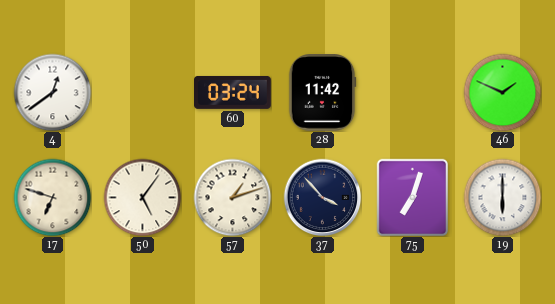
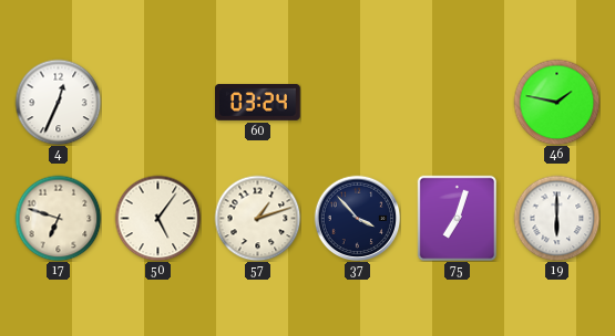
4: 12:39 -> 12:34
28: 11:42 -> none
46: 1:49 -> 1:47
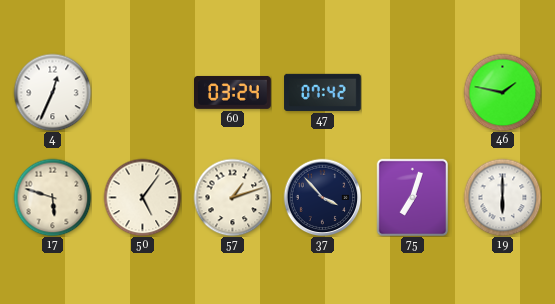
47: none -> 07:42
17: 6:48 -> 5:48
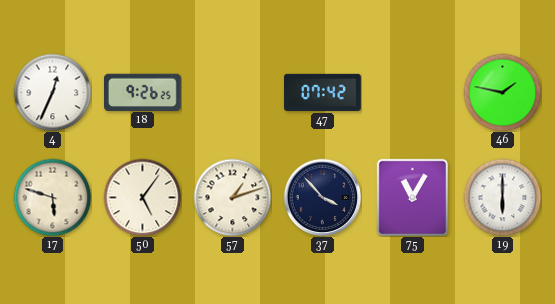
18: none -> 9:26
60: 03:24 -> none
75: 7:03 -> 11:05
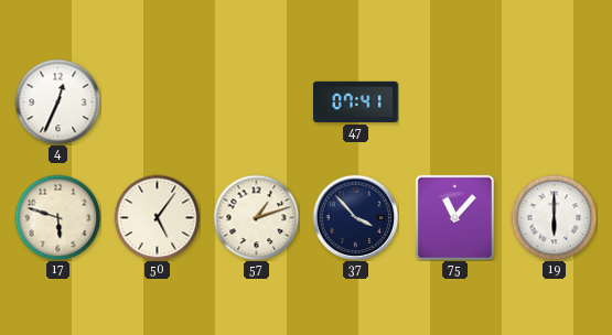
18: 9:26 -> none
47: 07:42 -> 07:41
46: 1:47 -> none
75: 11:05 -> 11:07
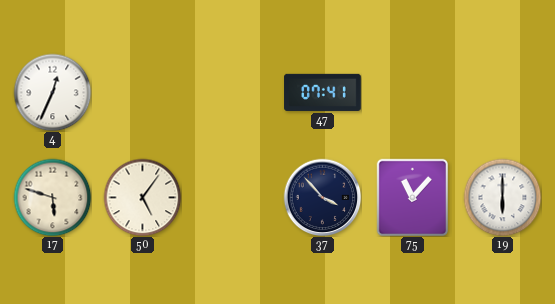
57: 1:12 -> none
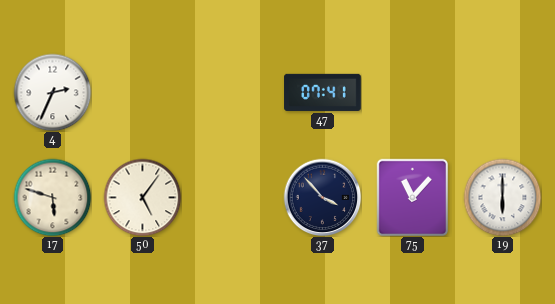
4: 12:34 -> 2:34
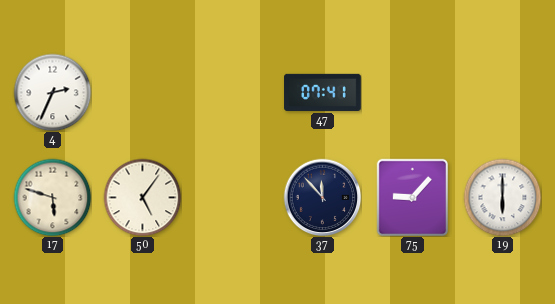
37: 3:53 -> 11:53
75: 11:07 -> 9:07
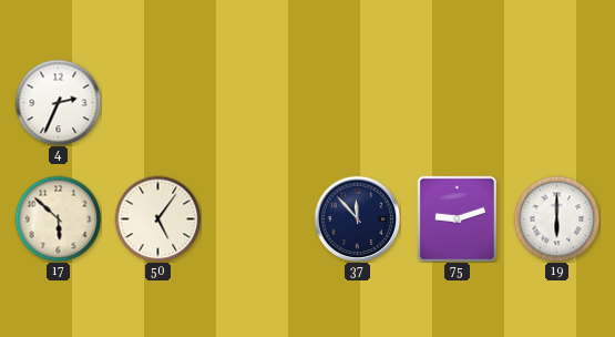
47: 07:41 -> none
17: 5:48 -> 5:52
75: 9:07 -> 9:12
